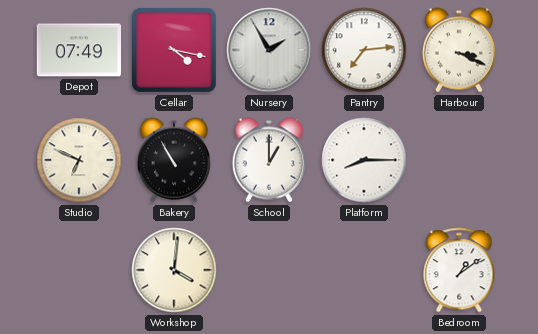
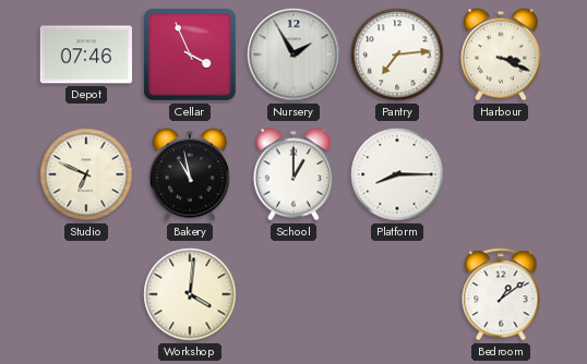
Depot: 07:49 -> 07:46
Cellar: 4:17 -> 3:56
Bakery: 10:55 -> 10:58
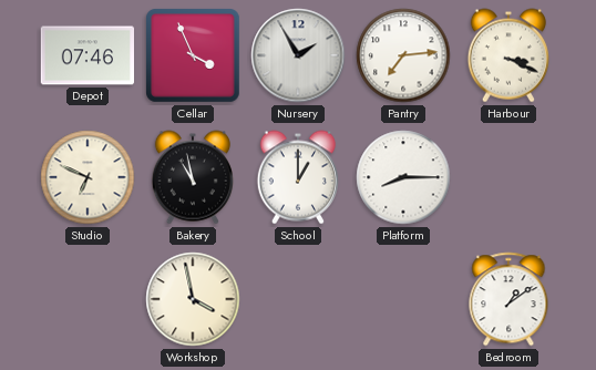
Workshop: 4:01 -> 3:58
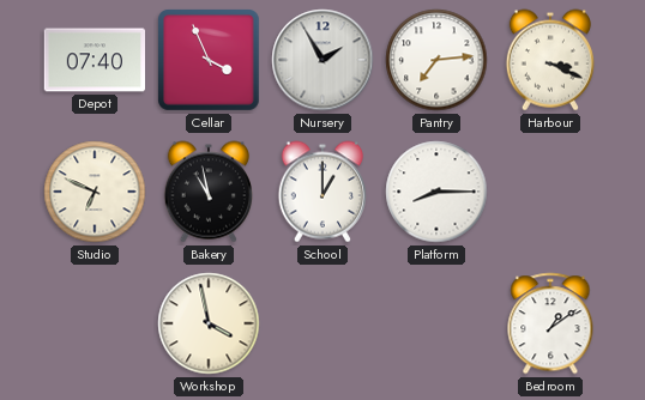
Depot: 07:46 -> 07:40
